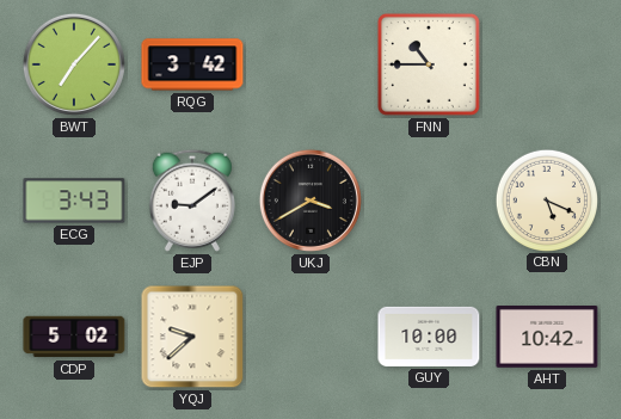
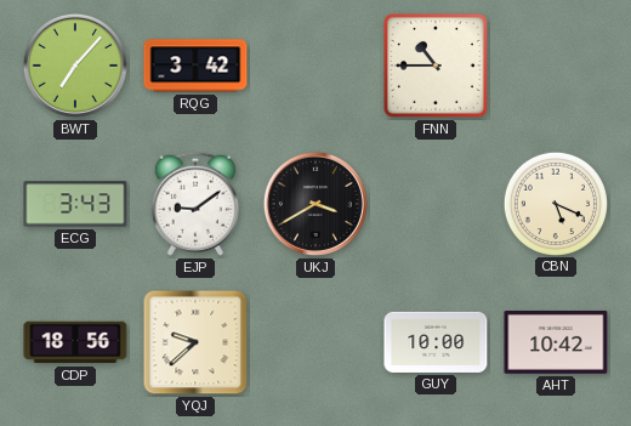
CDP: 5:02 -> 18:56
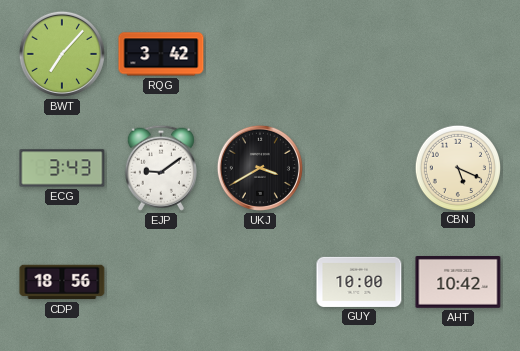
FNN: 10:45 -> none
YQJ: 9:38 -> none
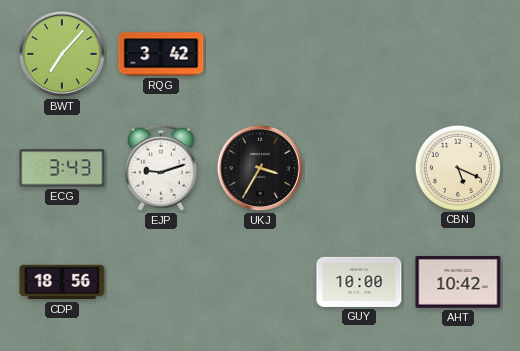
EJP: 9:09 -> 9:12
UKJ: 3:40 -> 3:35
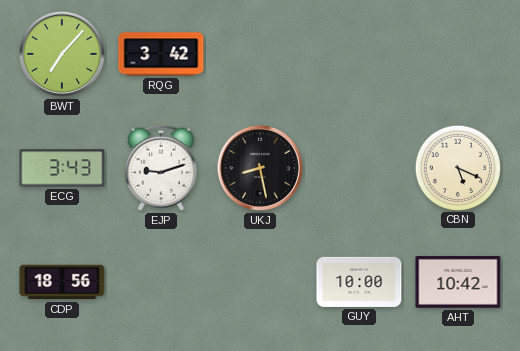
UKJ: 3:35 -> 8:28
